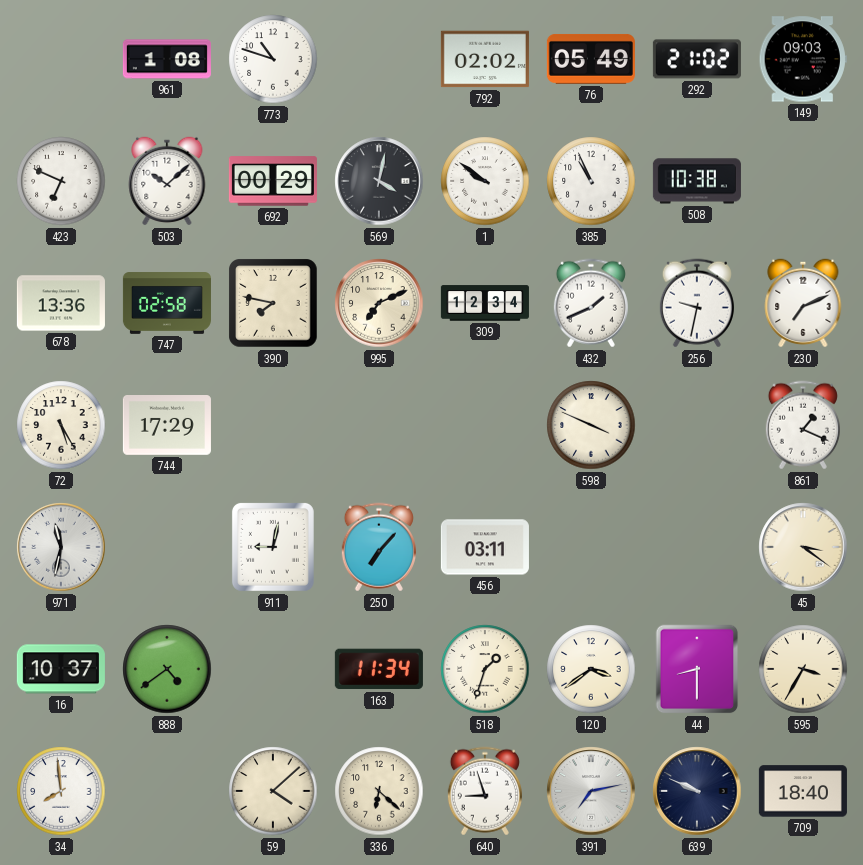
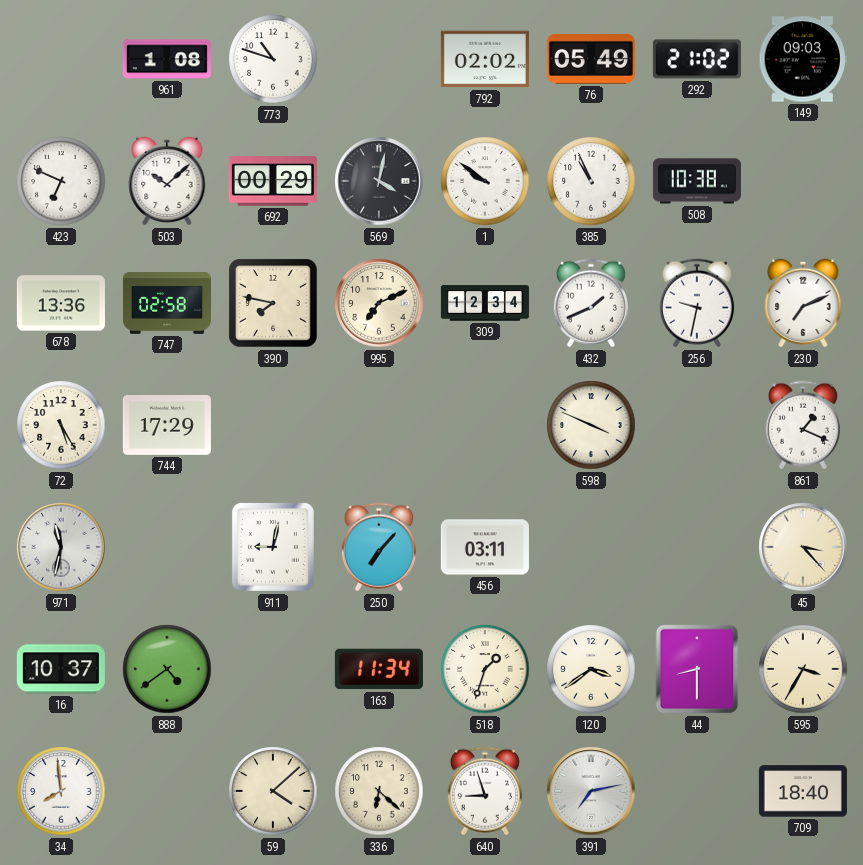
45: 3:21 -> 3:23
639: 9:49 -> none
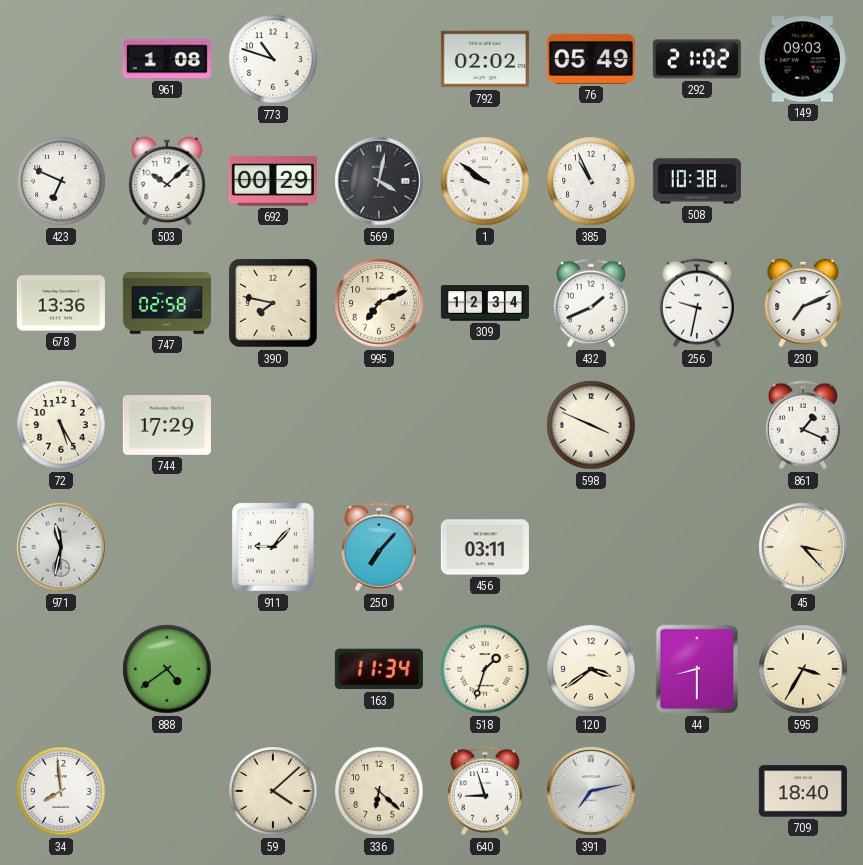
911: 9:02 -> 9:07
16: 10:37 -> none
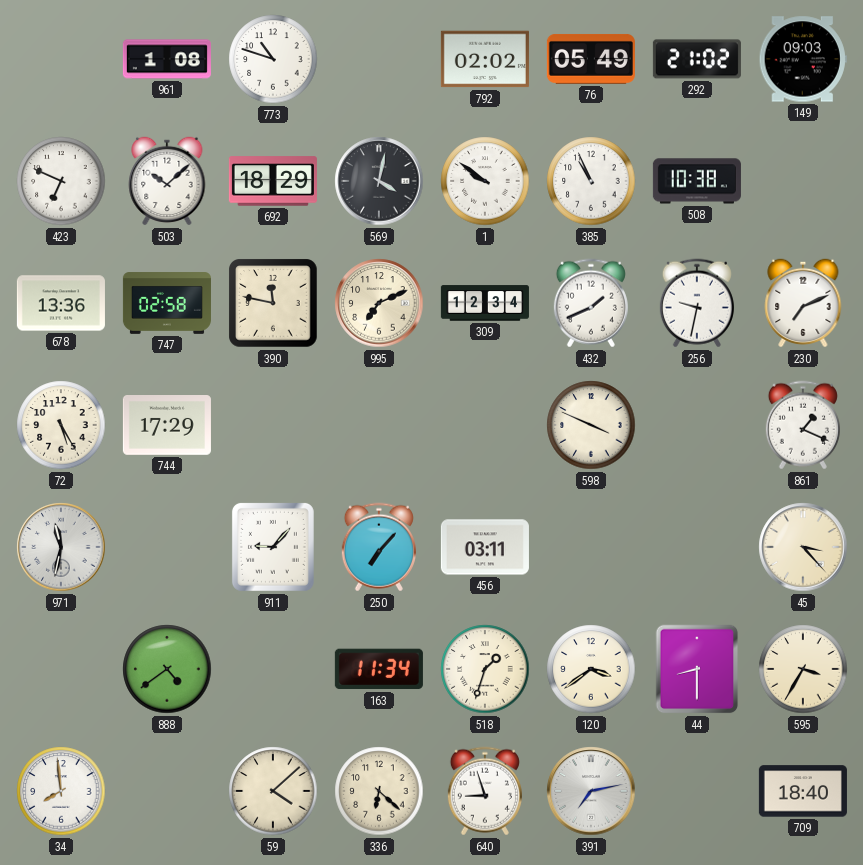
692: 00:29 -> 18:29
390: 7:47 -> 11:47
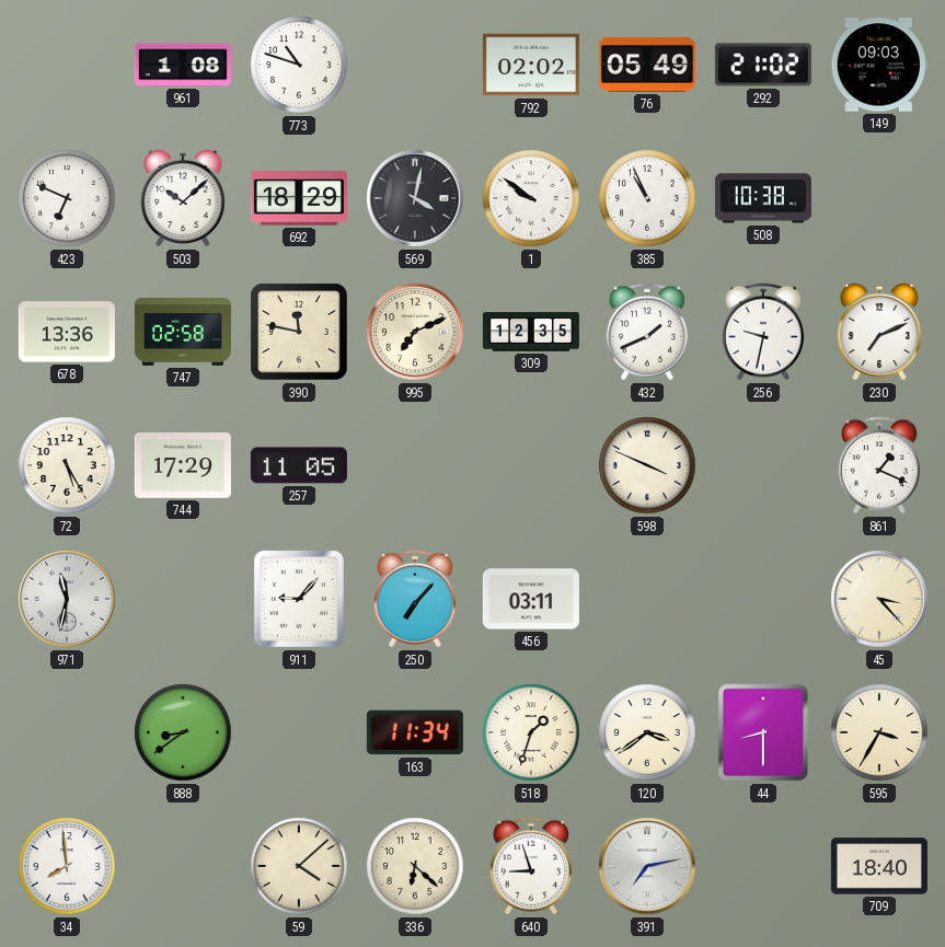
309: 12:34 -> 12:35
257: none -> 11:05
888: 4:39 -> 8:39
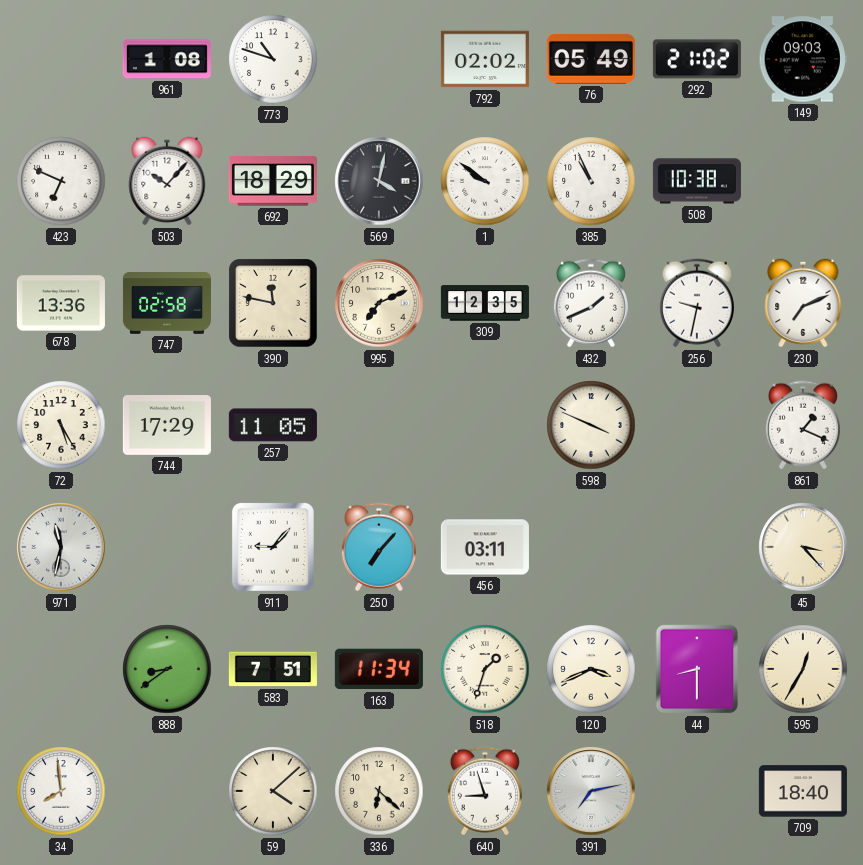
503: 10:08 -> 10:07
583: none -> 7:51
120: 3:39 -> 3:41
595: 3:35 -> 12:35
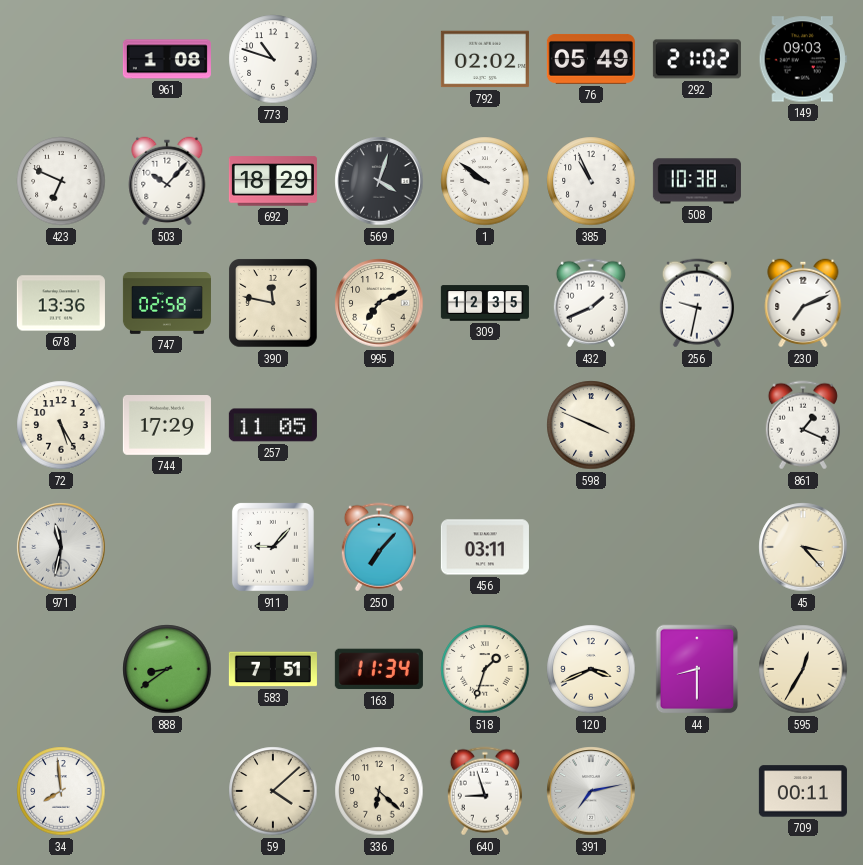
569: 4:02 -> 4:03
709: 18:40 -> 00:11
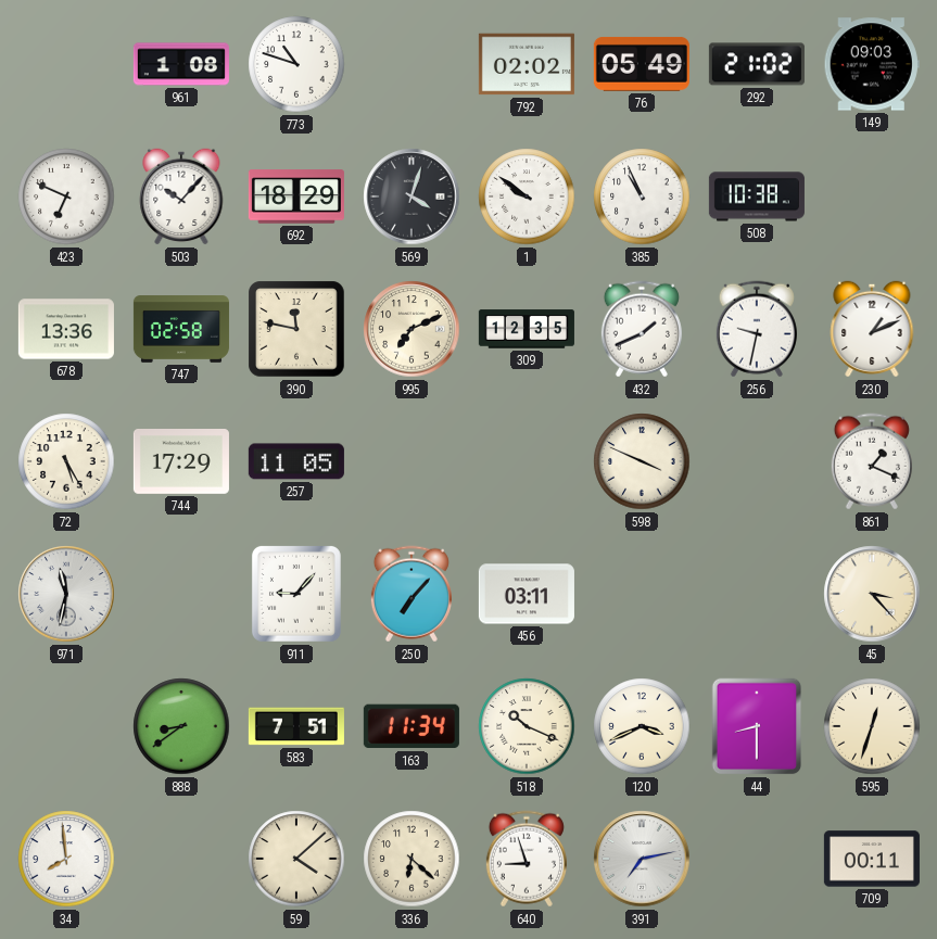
230: 7:11 -> 1:11
518: 1:33 -> 10:19
595: 12:35 -> 12:33
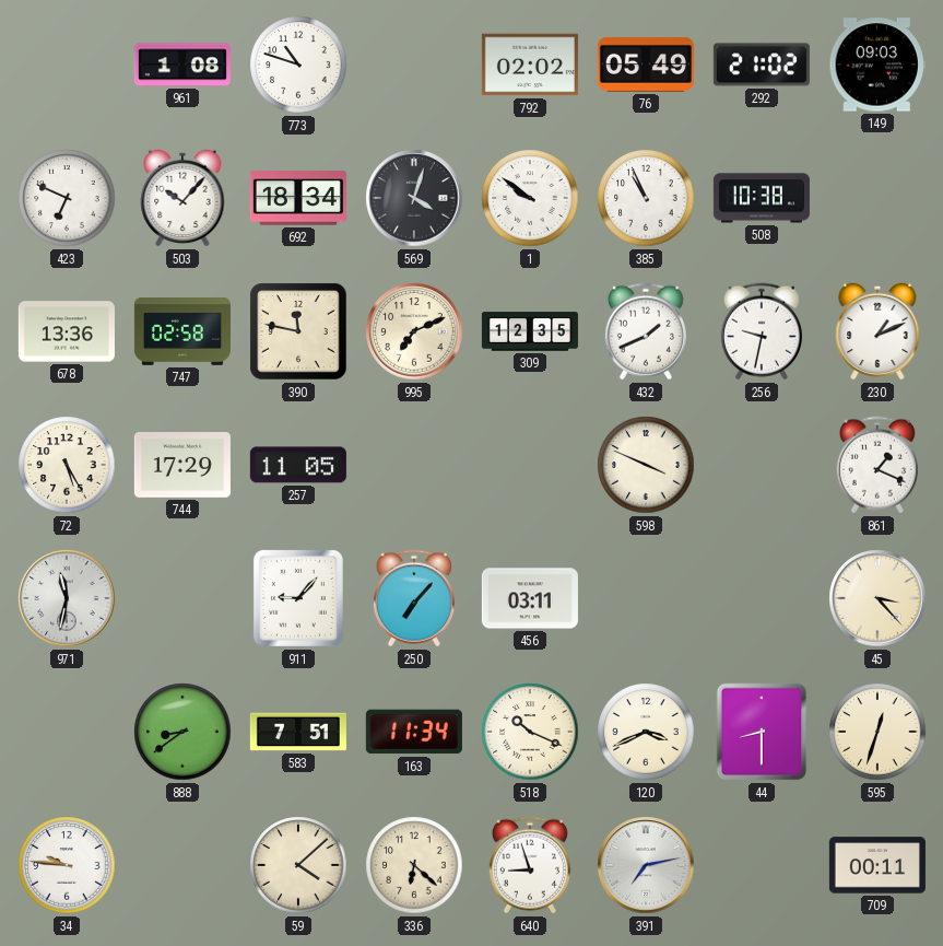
692: 18:29 -> 18:34
34: 7:59 -> 9:46
